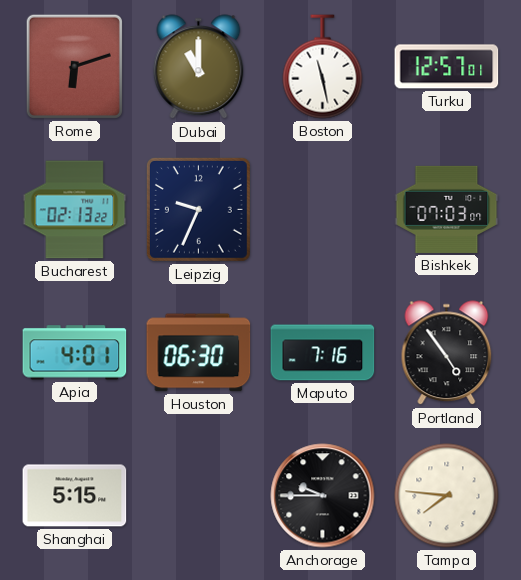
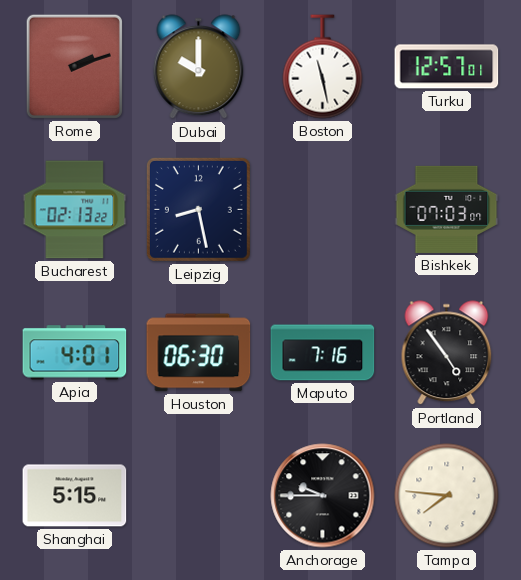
Rome: 6:12 -> 2:12
Dubai: 11:00 -> 10:00
Leipzig: 9:34 -> 8:28
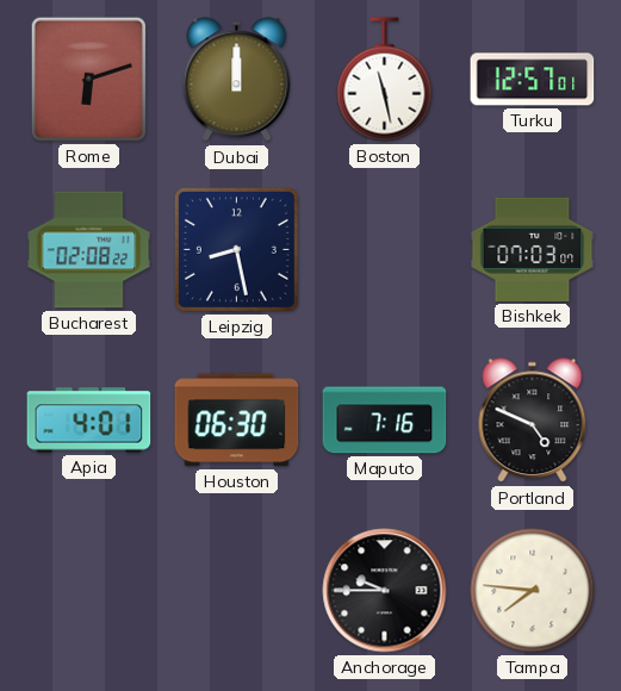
Rome: 2:12 -> 6:12
Dubai: 10:00 -> 12:00
Bucharest: 02:13 -> 02:08
Portland: 4:54 -> 4:49
Shanghai: 5:15 -> none
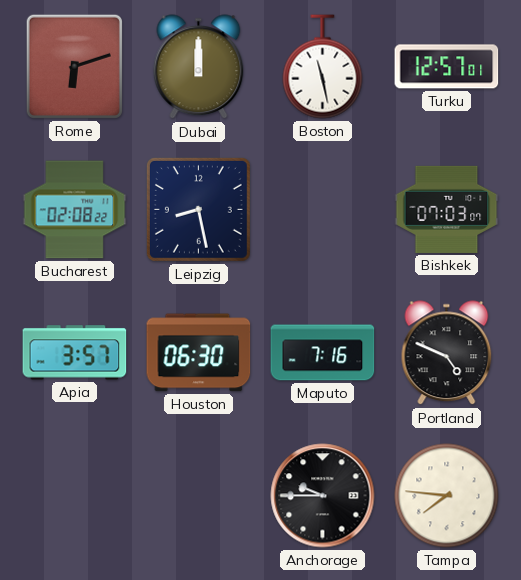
Apia: 4:01 -> 3:57
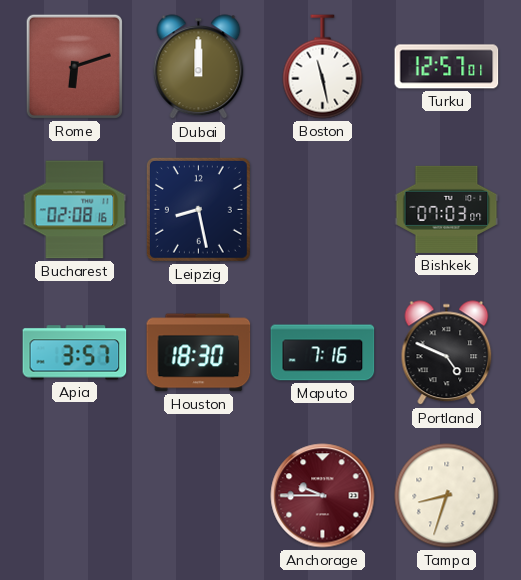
Bucharest: 02:08:22 -> 02:08:16
Houston: 06:30 -> 18:30
Anchorage dial: black -> burgundy
Tampa: 7:46 -> 8:33
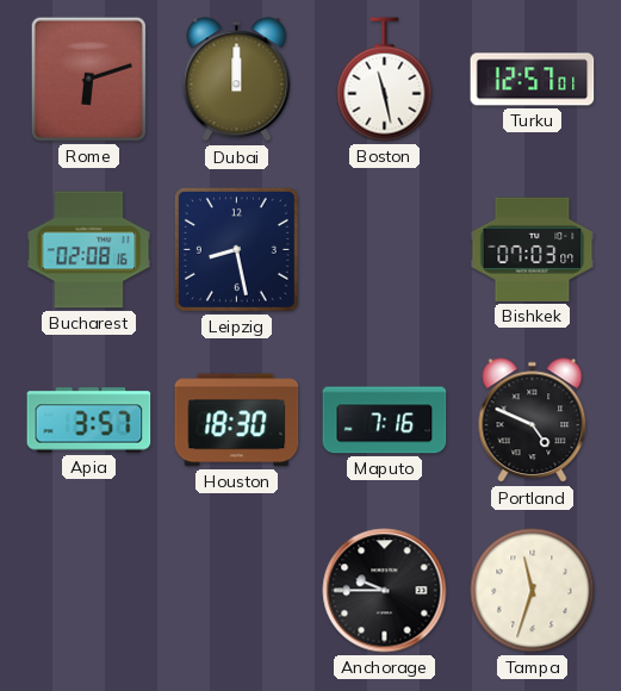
Anchorage dial: burgundy -> black
Tampa: 8:33 -> 11:33
